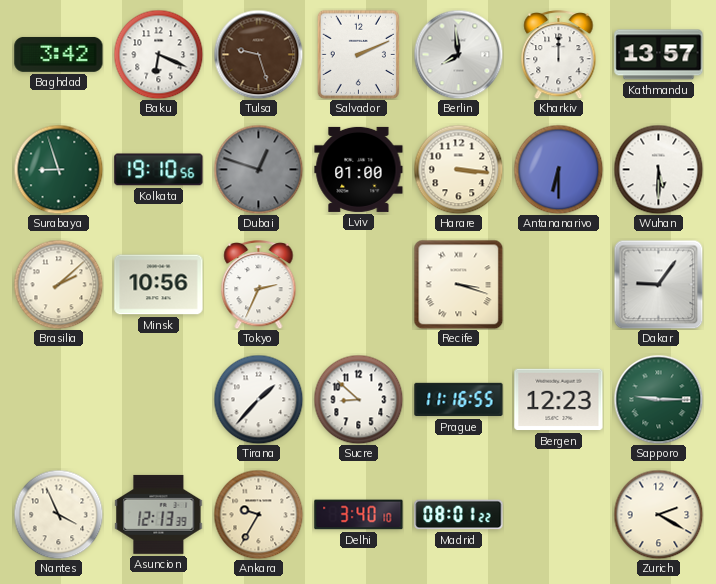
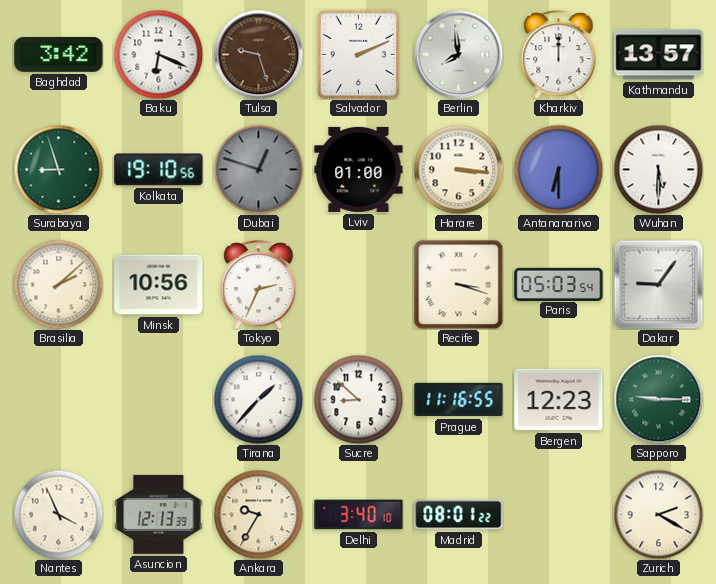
Paris: none -> 05:03
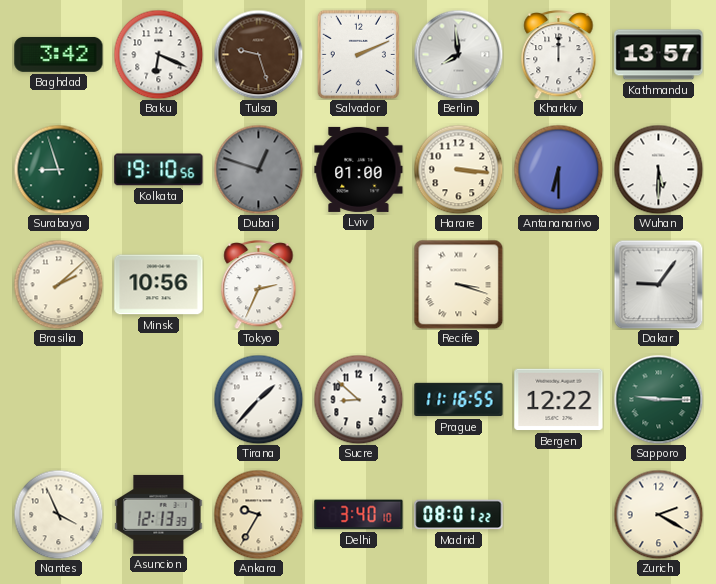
Paris: 05:03 -> none
Bergen: 12:23 -> 12:22
